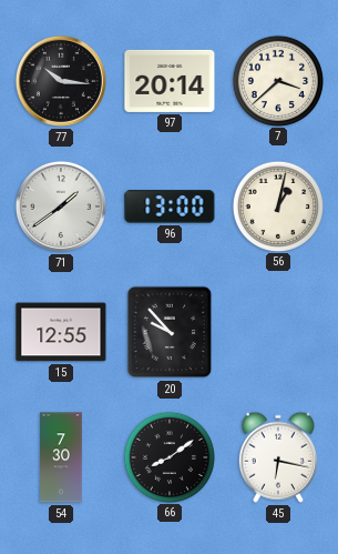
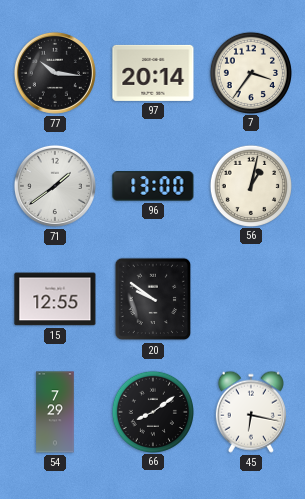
7: 3:38 -> 3:36
20: 9:53 -> 9:51
54: 7:30 -> 7:29
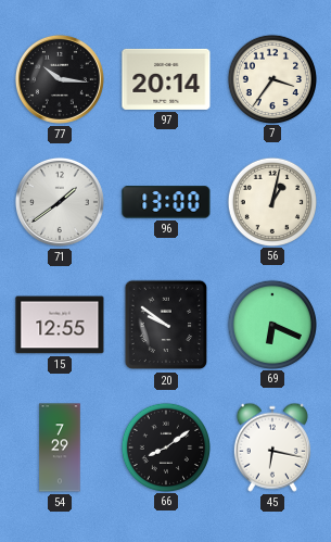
69: none -> 6:19
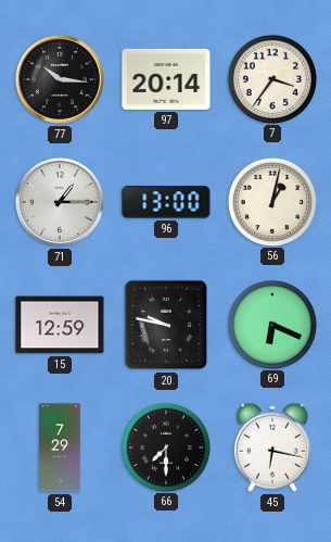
71: 1:39 -> 1:15
15: 12:55 -> 12:59
20: 9:51 -> 9:47
66: 8:09 -> 7:30
